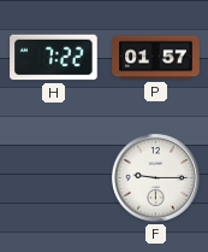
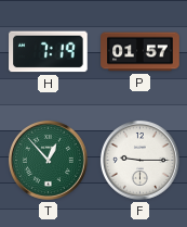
H: 7:22 -> 7:19
T: none -> 12:53
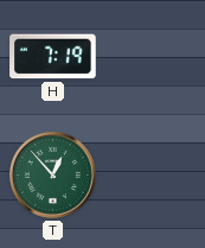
P: 01:57 -> none
F: 9:15 -> none
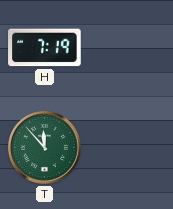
T: 12:53 -> 11:53
